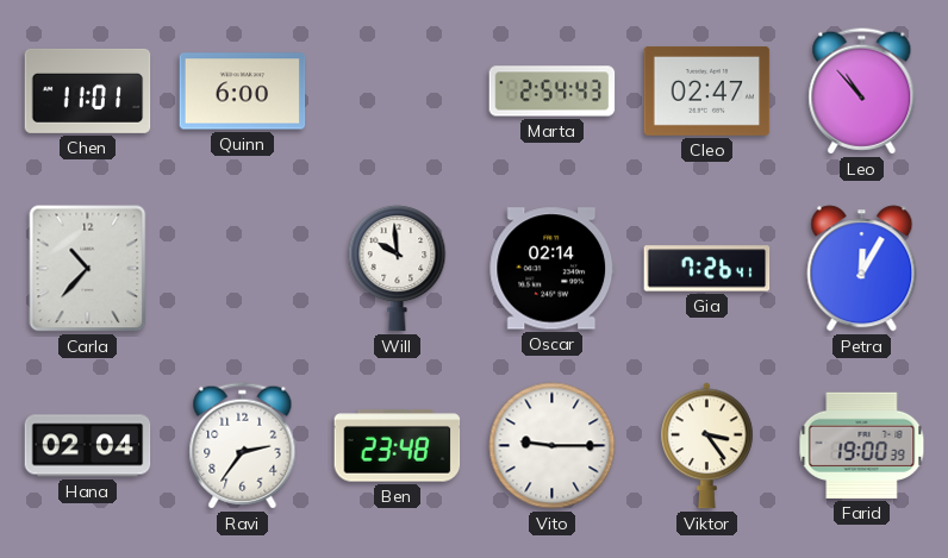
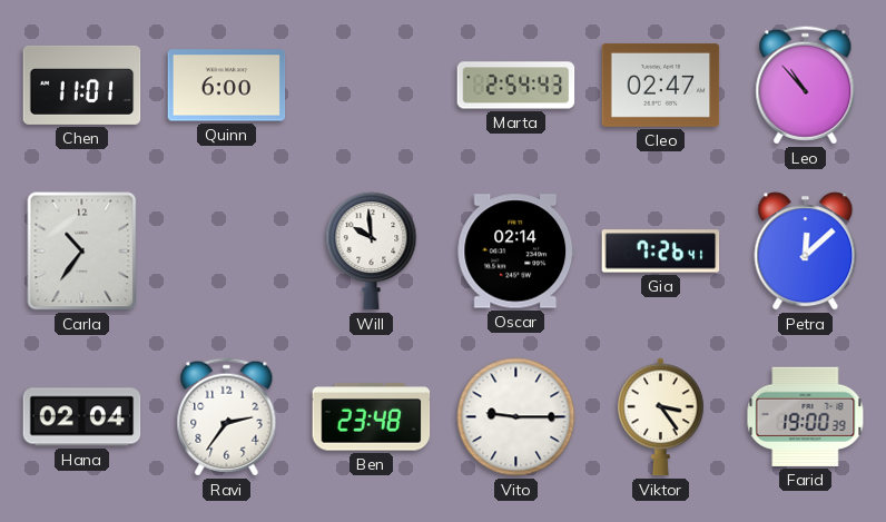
Carla: 10:37 -> 10:36
Petra: 12:05 -> 12:08
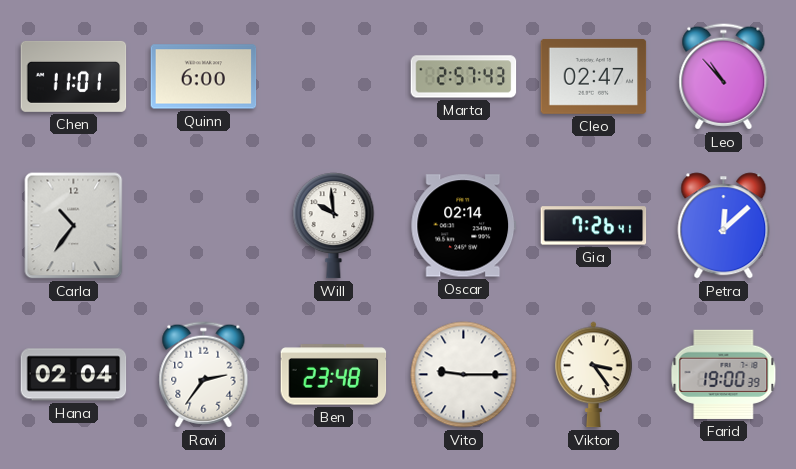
Marta: 2:54 -> 2:57
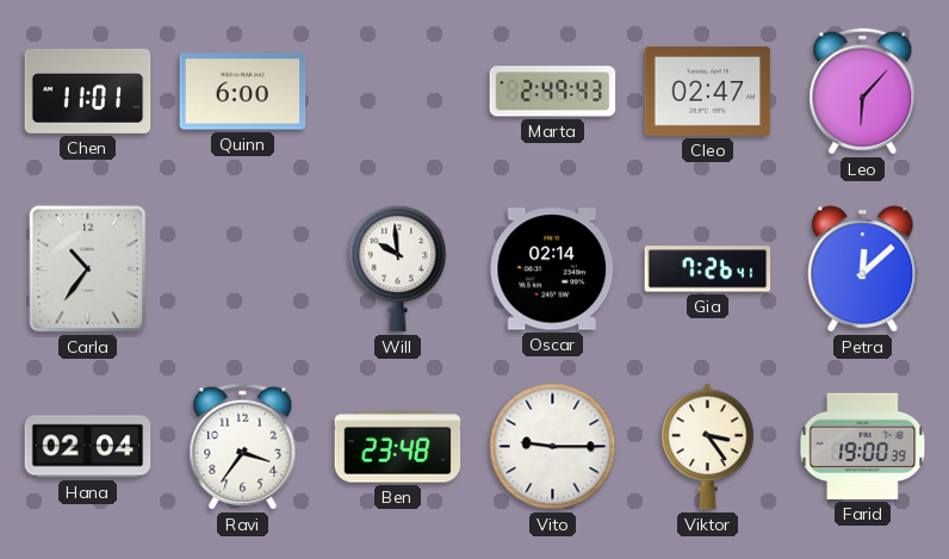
Marta: 2:57 -> 2:49
Leo: 10:53 -> 6:07
Ravi: 2:36 -> 3:36
